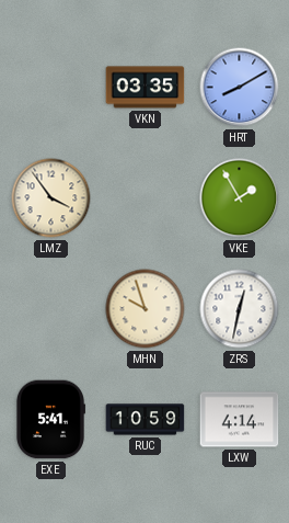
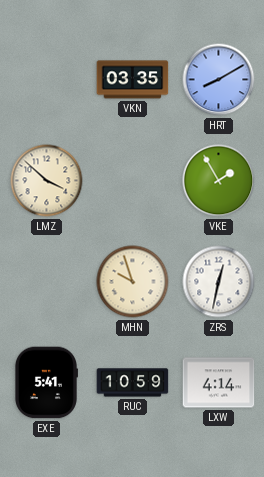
LMZ: 3:54 -> 3:52
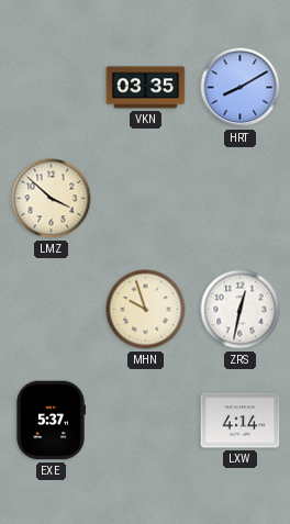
VKE: 1:55 -> none
EXE: 5:41 -> 5:37
RUC: 10:59 -> none
